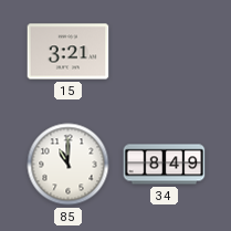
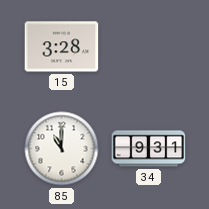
15: 3:21 -> 3:28
34: 8:49 -> 9:31
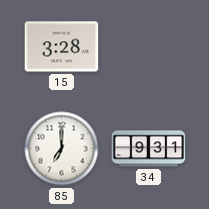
85: 11:00 -> 7:00
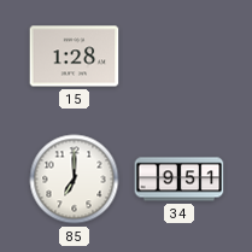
15: 3:28 -> 1:28
34: 9:31 -> 9:51
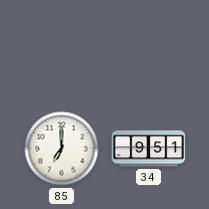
15: 1:28 -> none
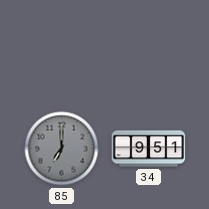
85 dial: white -> grey
